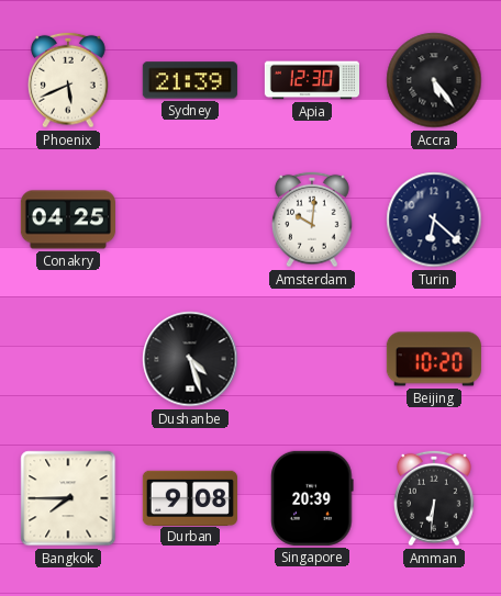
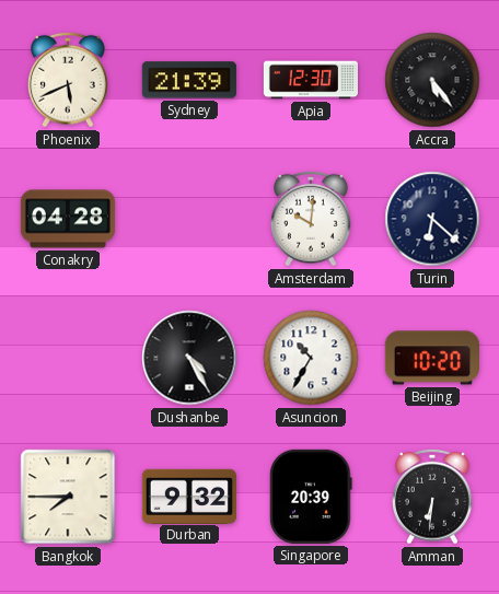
Conakry: 04:25 -> 04:28
Dushanbe: 4:27 -> 4:25
Asuncion: none -> 10:35
Durban: 9:08 -> 9:32
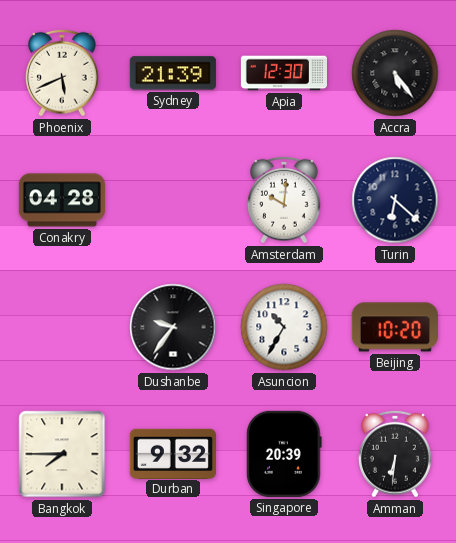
Dushanbe: 4:25 -> 9:36
